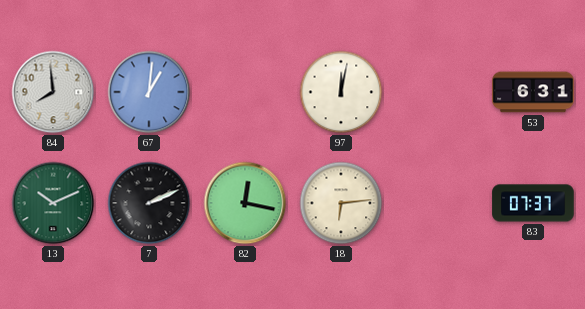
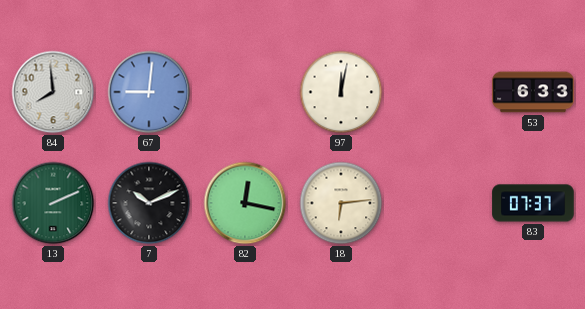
67: 1:01 -> 9:01
53: 6:31 -> 6:33
13: 10:11 -> 2:11
7: 2:11 -> 10:11
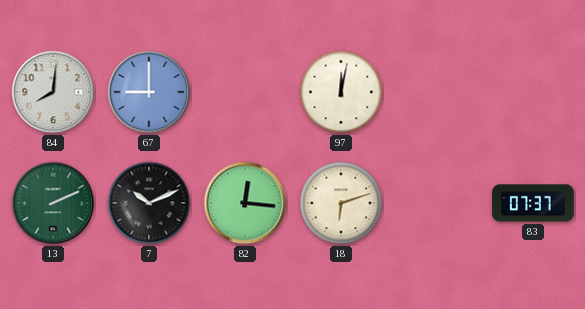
84: 7:59 -> 8:01
67: 9:01 -> 9:00
53: 6:33 -> none
82: 12:17 -> 12:16
18: 6:14 -> 6:12
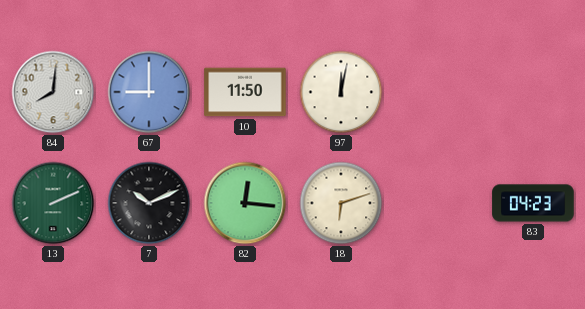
10: none -> 11:50
83: 07:37 -> 04:23
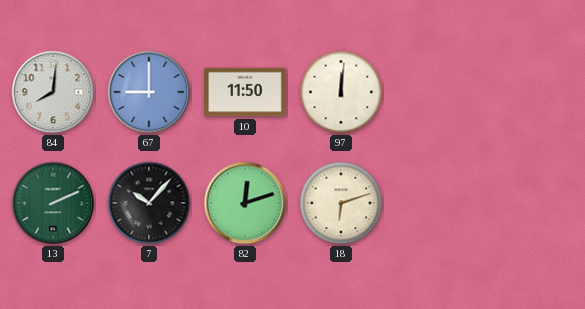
97: 12:02 -> 12:01
7: 10:11 -> 10:07
82: 12:16 -> 12:12
83: 04:23 -> none
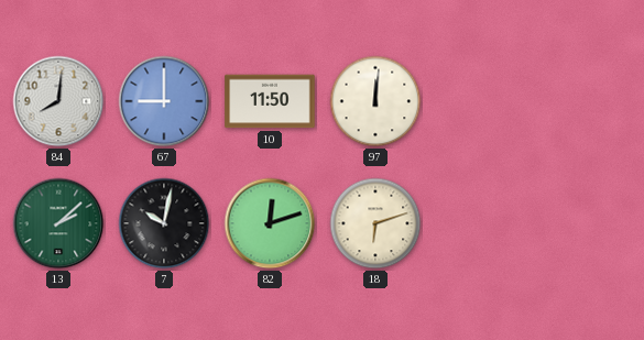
13: 2:11 -> 2:08
7: 10:07 -> 10:02
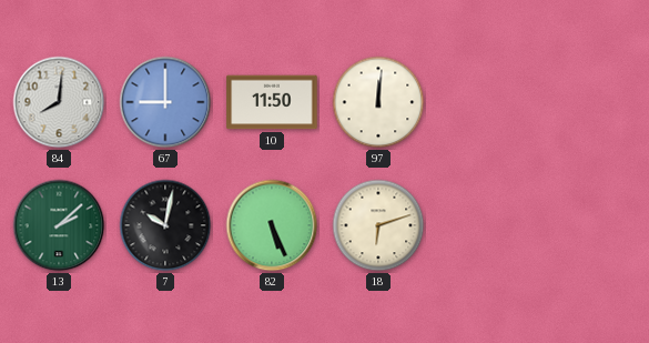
82: 12:12 -> 5:26
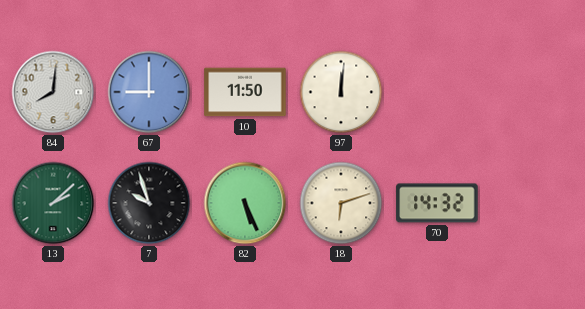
7: 10:02 -> 9:57
70: none -> 14:32
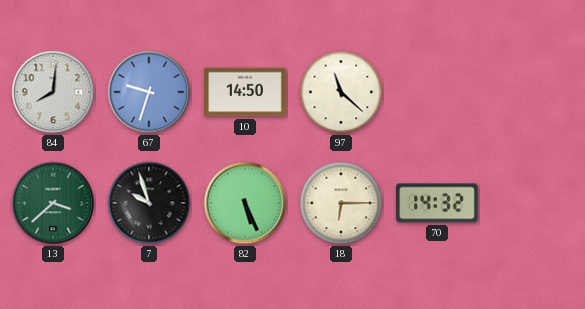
67: 9:00 -> 9:33
10: 11:50 -> 14:50
97: 12:01 -> 11:22
13: 2:08 -> 3:38
18: 6:12 -> 6:15
